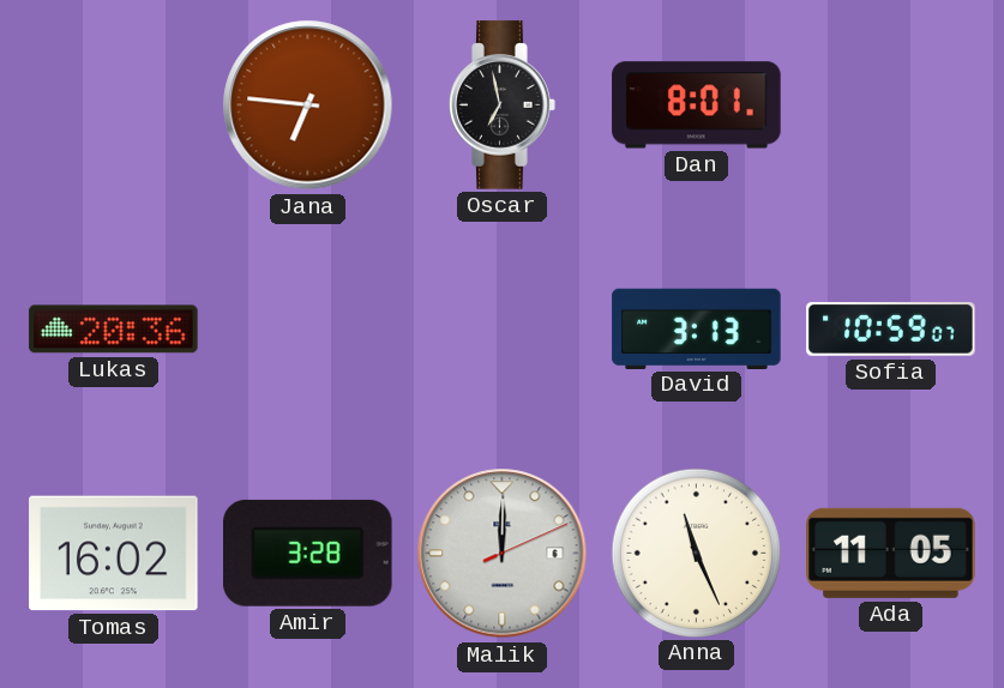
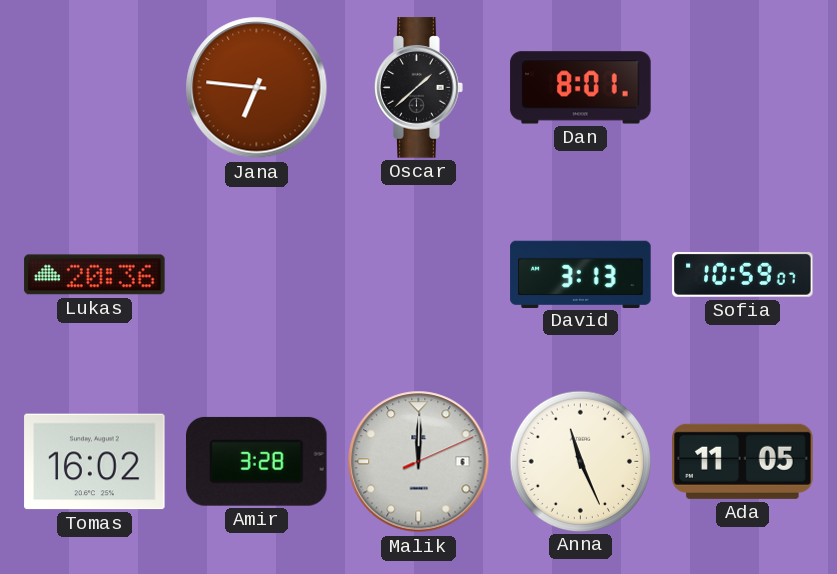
Oscar: 6:58 -> 1:38
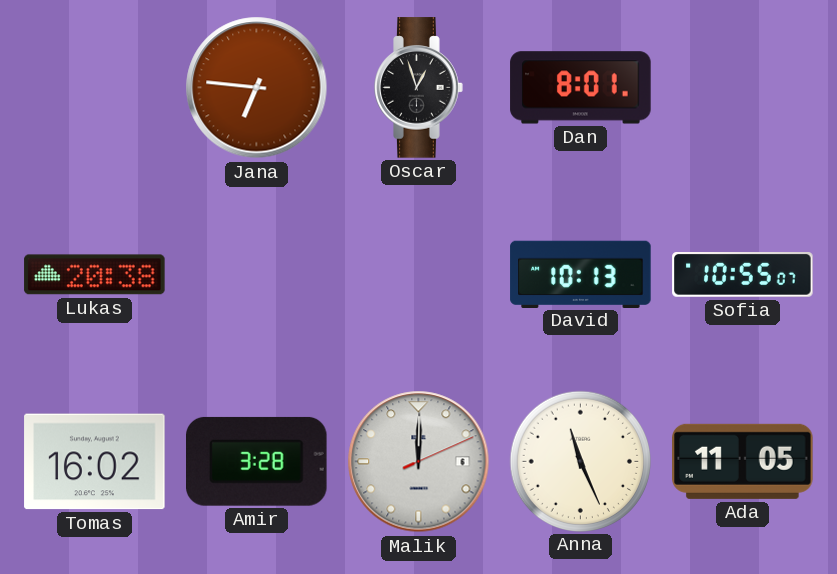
Oscar: 1:38 -> 12:57
Lukas: 20:36 -> 20:38
David: 3:13 -> 10:13
Sofia: 10:59 -> 10:55
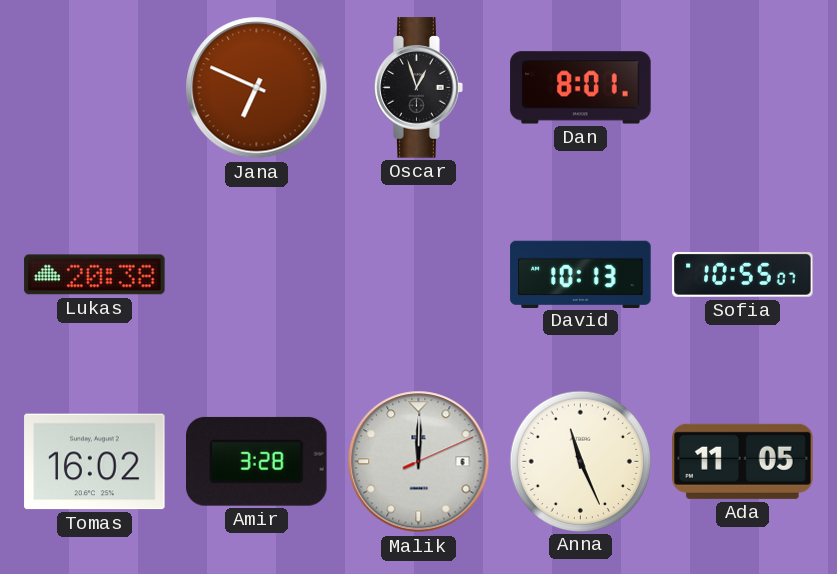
Jana: 6:46 -> 6:49
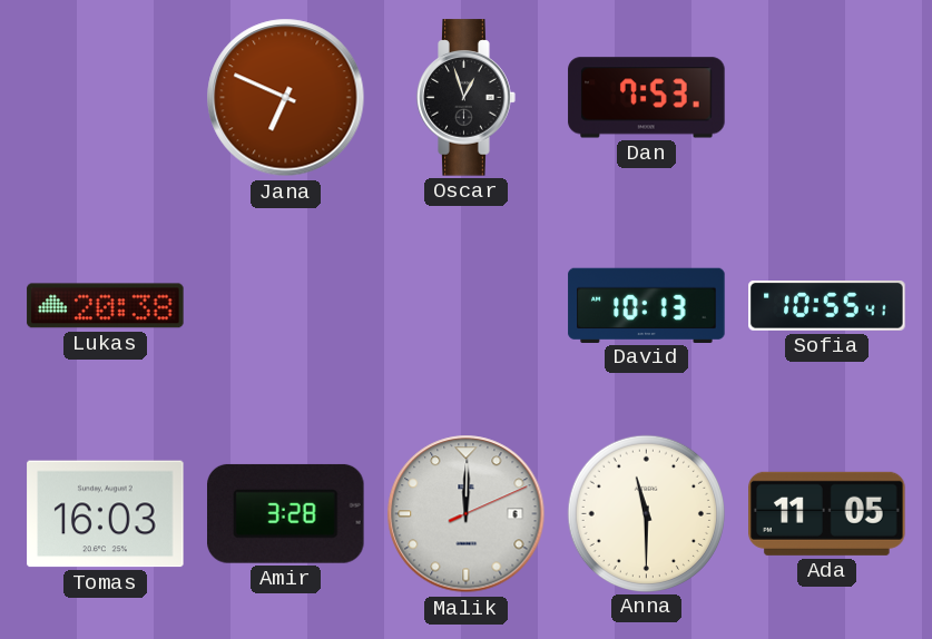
Dan: 8:01 -> 7:53
Sofia: 10:55:07 -> 10:55:41
Tomas: 16:02 -> 16:03
Anna: 11:26 -> 11:30
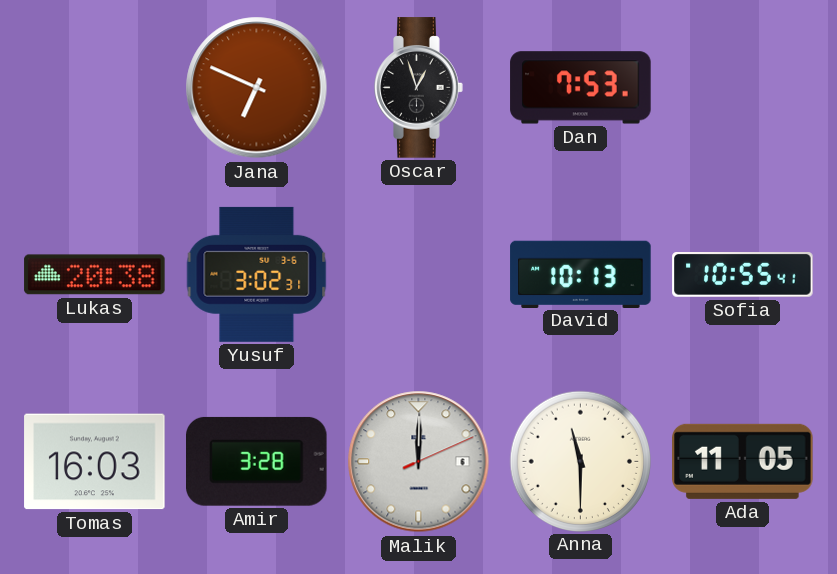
Yusuf: none -> 3:02
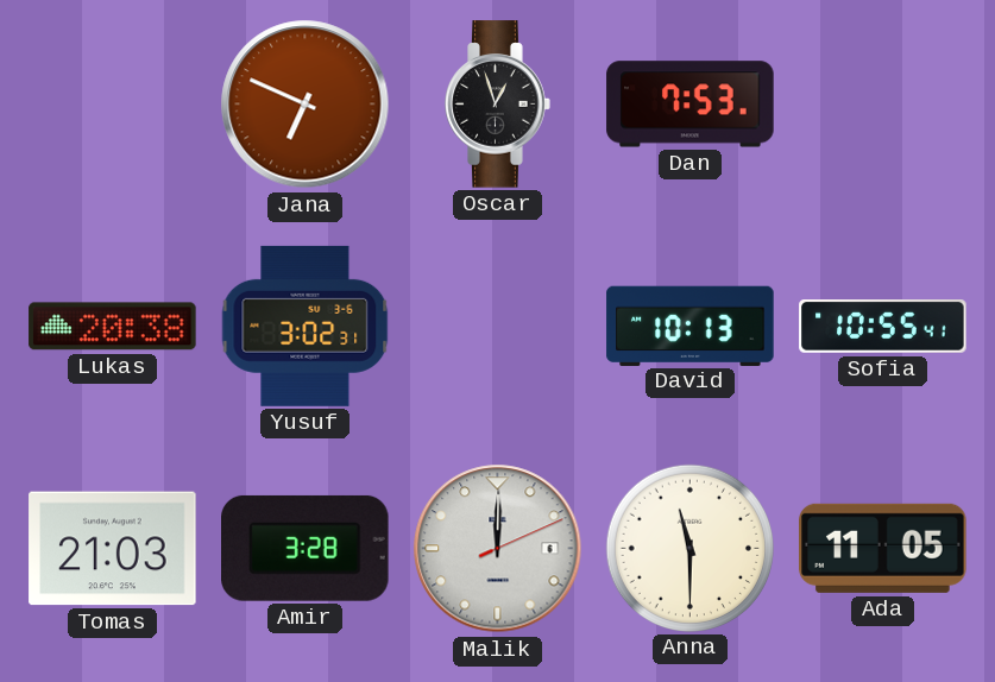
Tomas: 16:03 -> 21:03
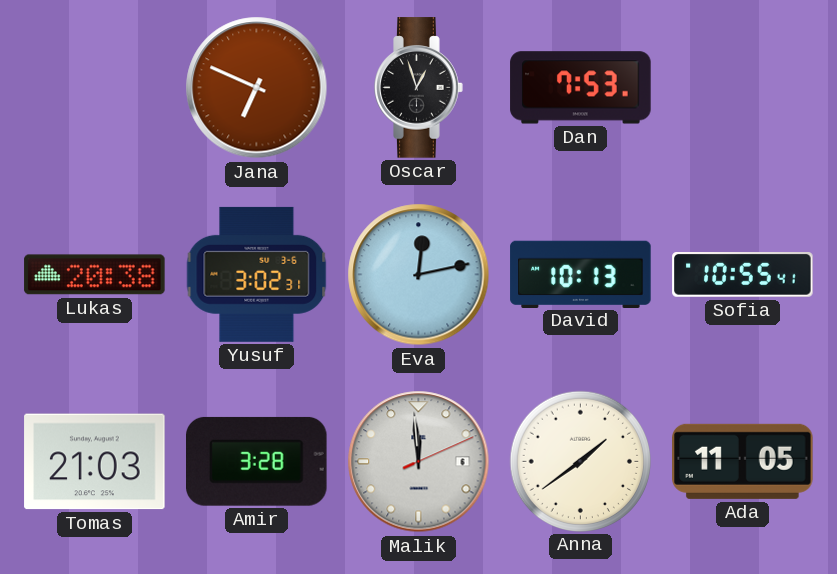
Eva: none -> 12:13
Malik: 12:00 -> 11:59
Anna: 11:30 -> 1:39
